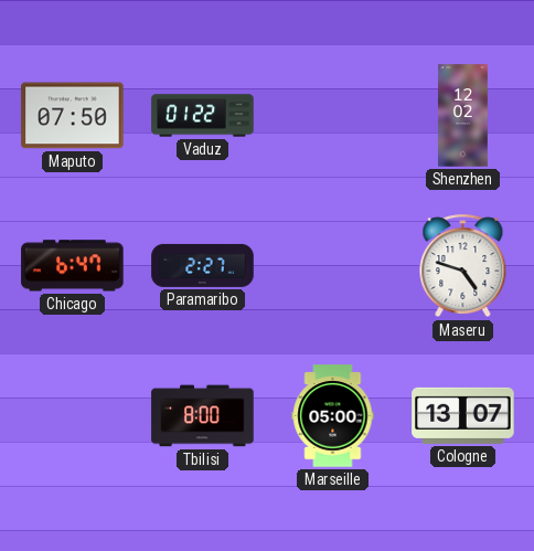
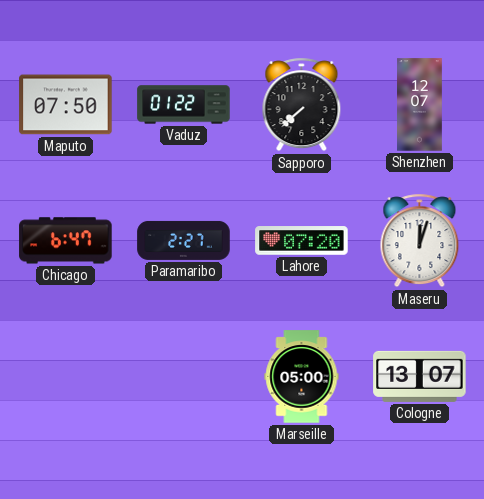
Sapporo: none -> 7:38
Shenzhen: 12:02 -> 12:07
Lahore: none -> 07:20
Maseru: 4:48 -> 12:03
Tbilisi: 8:00 -> none
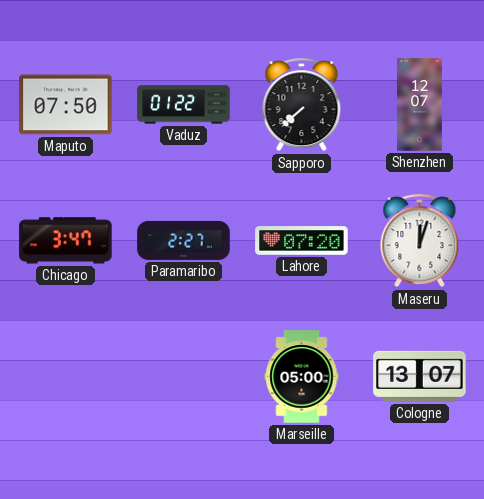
Chicago: 6:47 -> 3:47
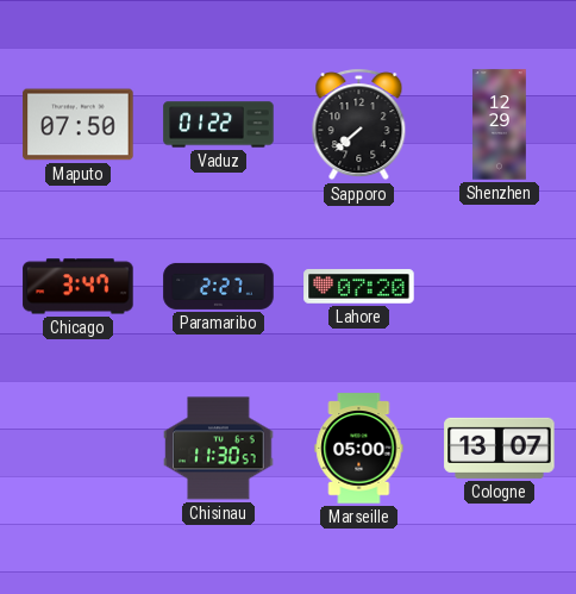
Shenzhen: 12:07 -> 12:29
Maseru: 12:03 -> none
Chisinau: none -> 11:30
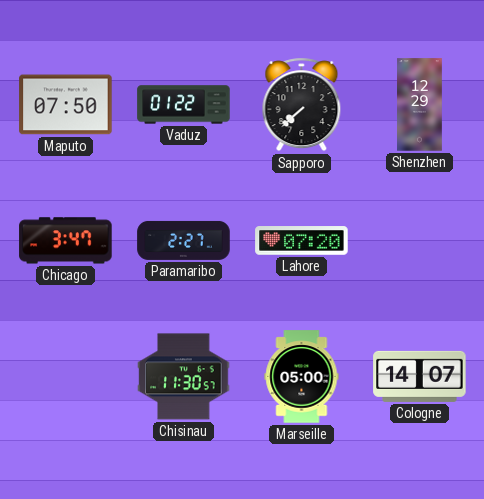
Cologne: 13:07 -> 14:07
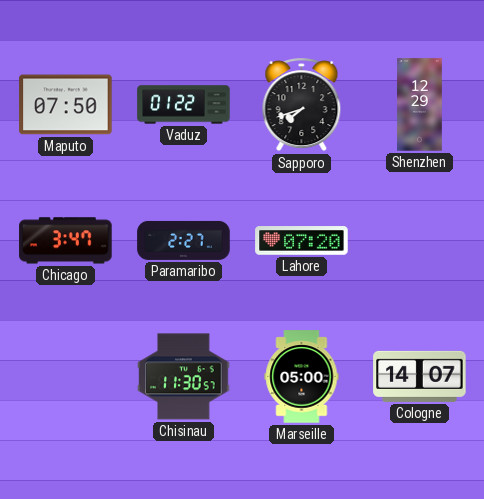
Sapporo: 7:38 -> 7:42
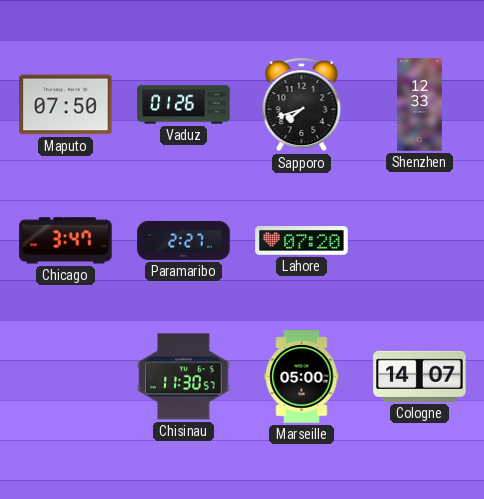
Vaduz: 01:22 -> 01:26
Shenzhen: 12:29 -> 12:33
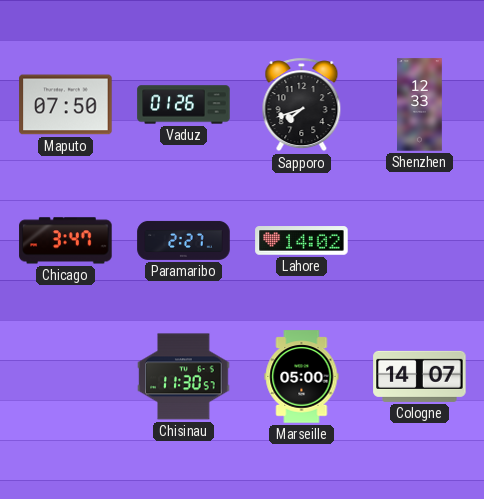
Lahore: 07:20 -> 14:02
